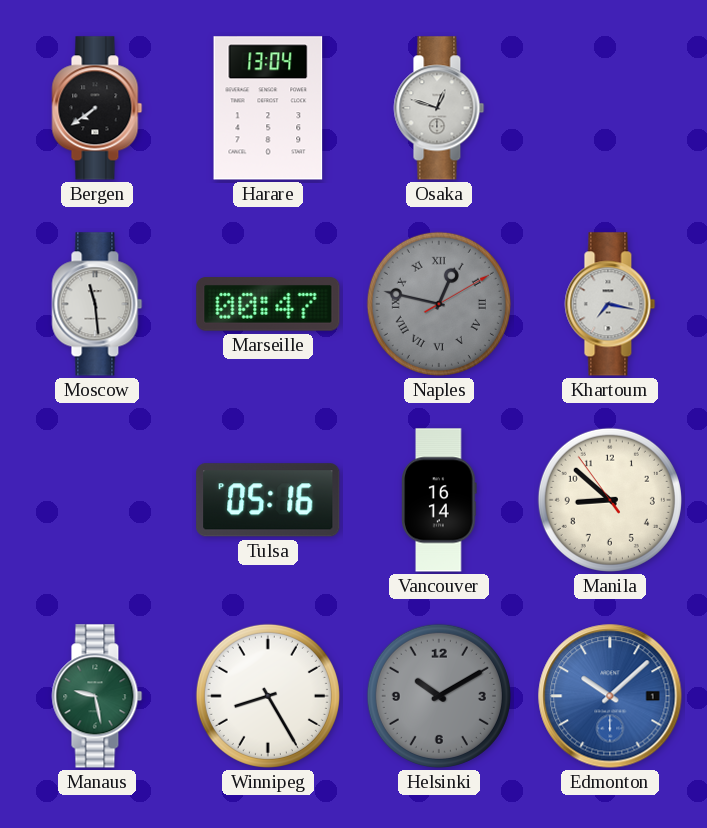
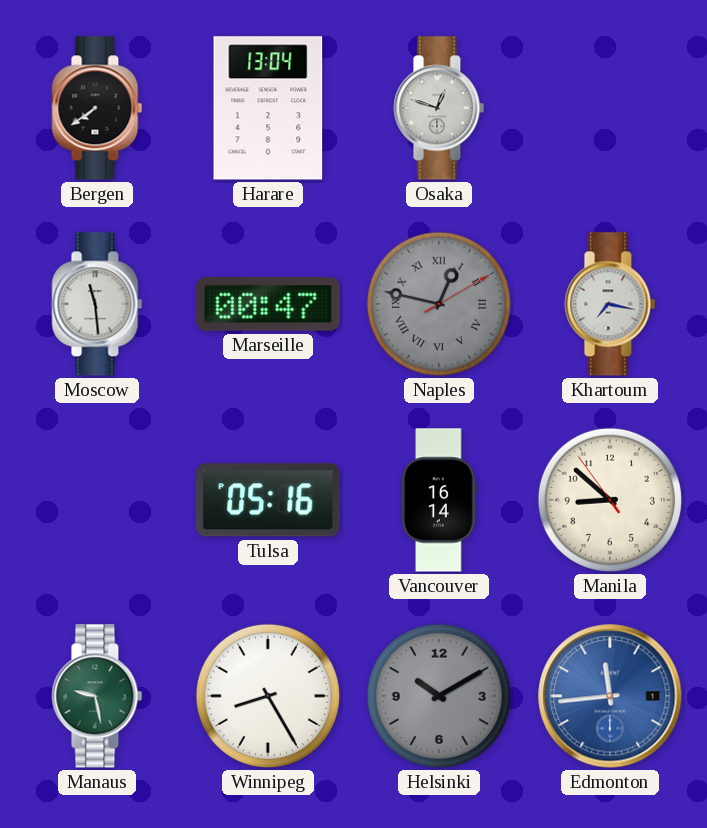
Edmonton: 10:08 -> 11:44
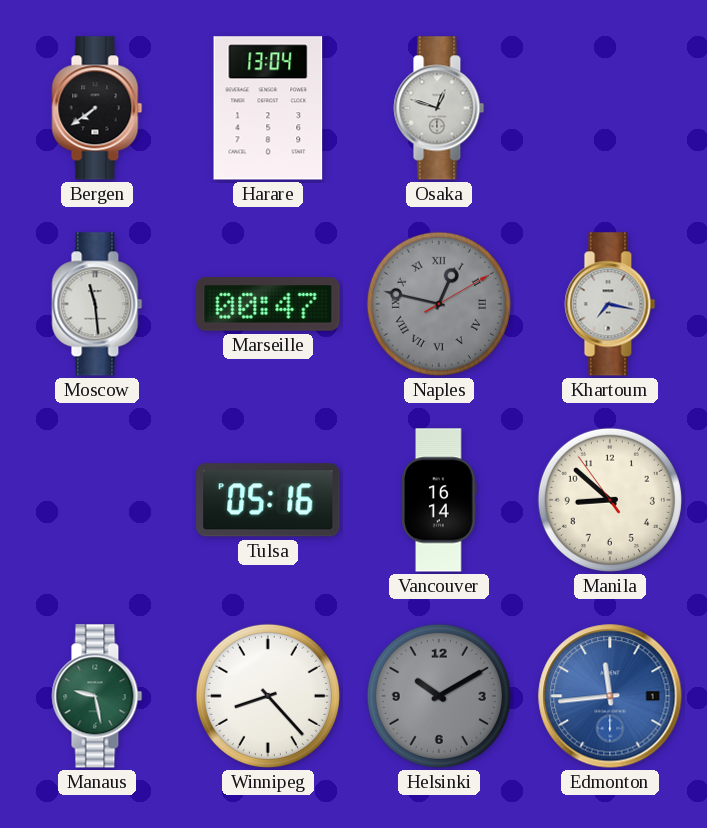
Winnipeg: 8:25 -> 8:23
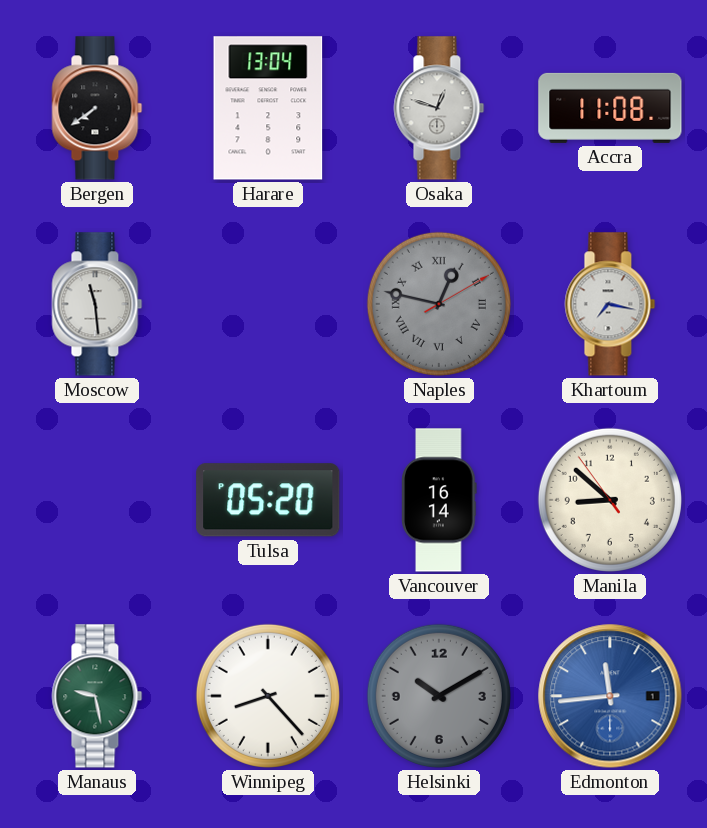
Accra: none -> 11:08
Marseille: 00:47 -> none
Tulsa: 05:16 -> 05:20
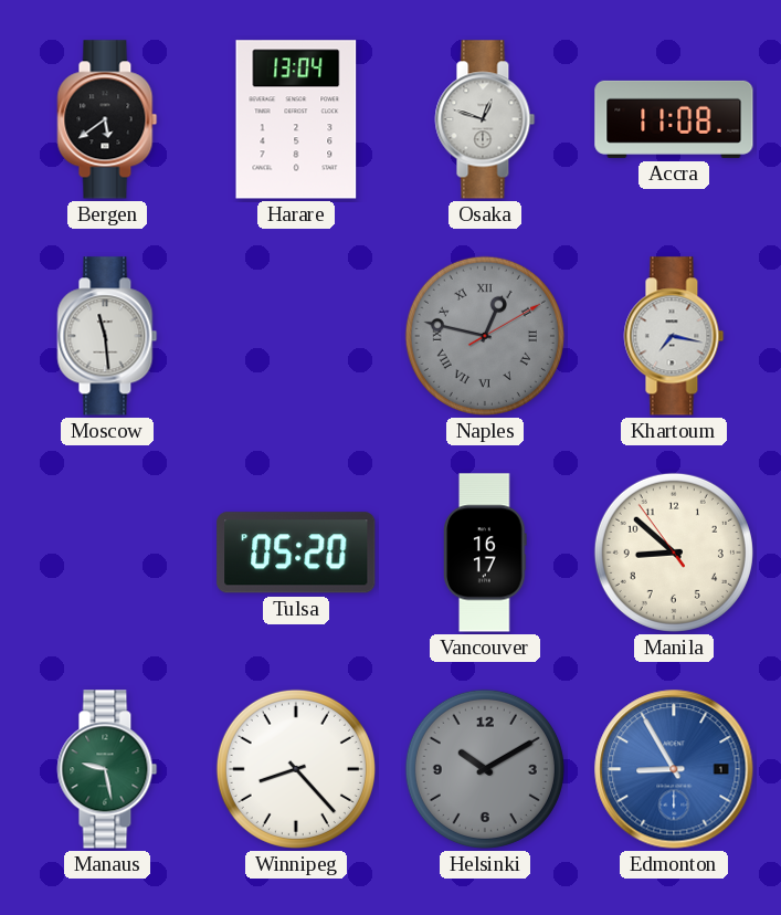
Bergen: 7:39 -> 5:39
Vancouver: 16:14 -> 16:17
Edmonton: 11:44 -> 8:55
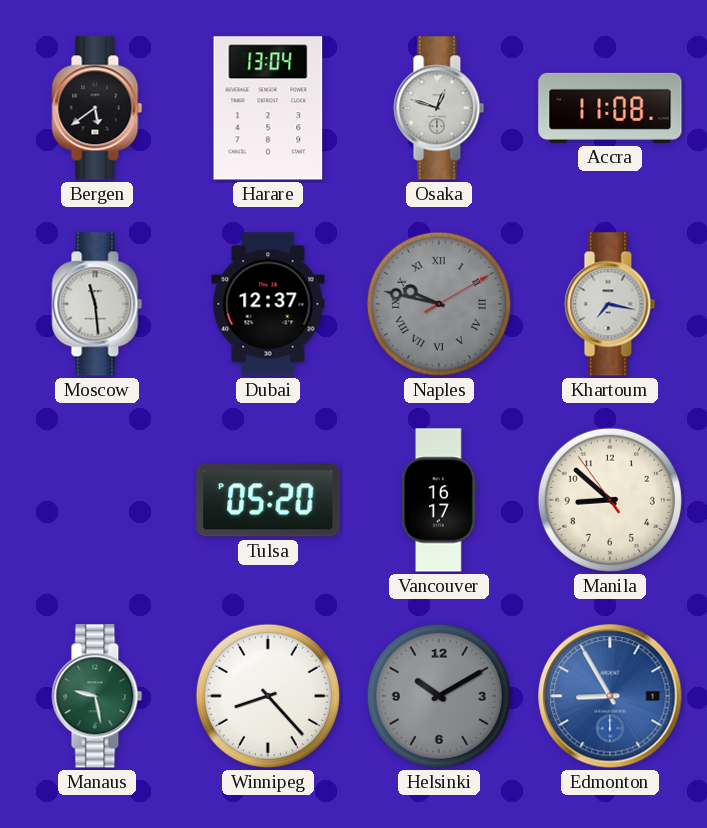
Dubai: none -> 12:37
Naples: 12:47 -> 9:47
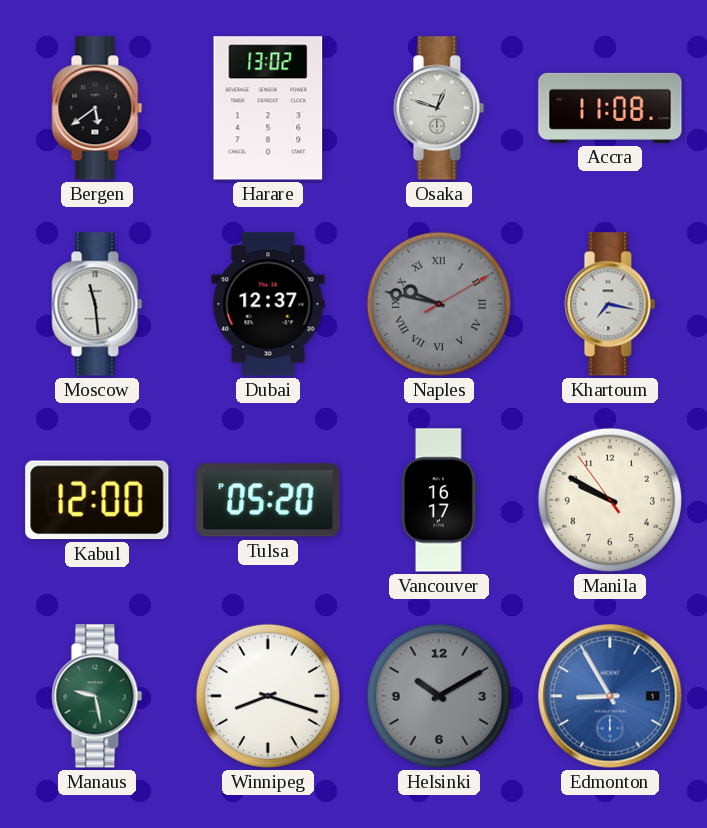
Harare: 13:04 -> 13:02
Kabul: none -> 12:00
Manila: 8:51 -> 9:49
Winnipeg: 8:23 -> 8:18
